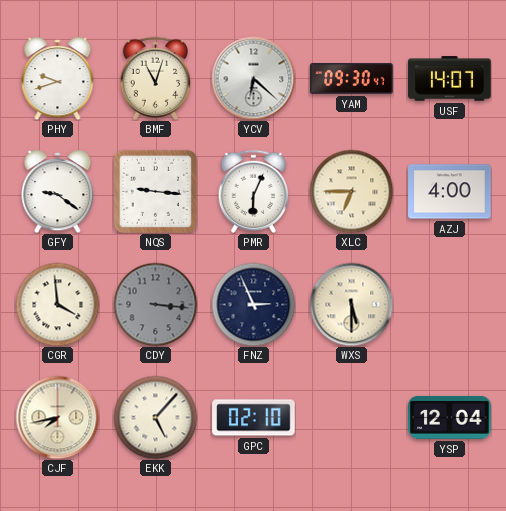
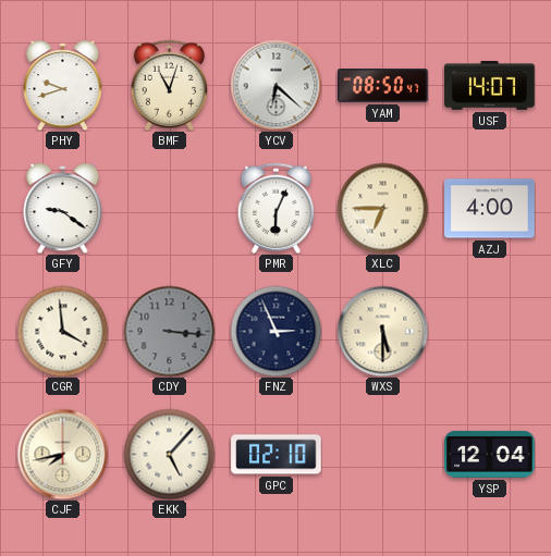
YAM: 09:30 -> 08:50
NQS: 9:16 -> none
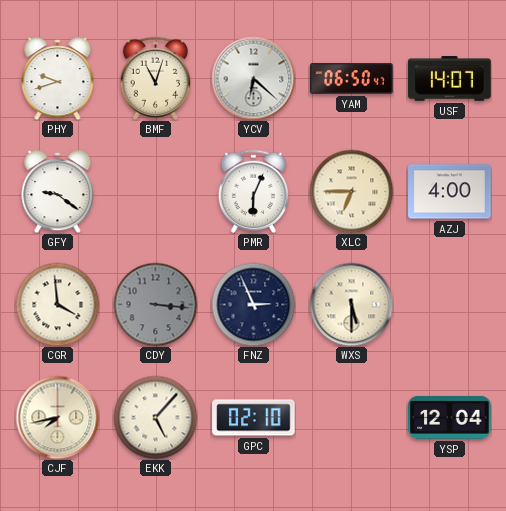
YAM: 08:50 -> 06:50
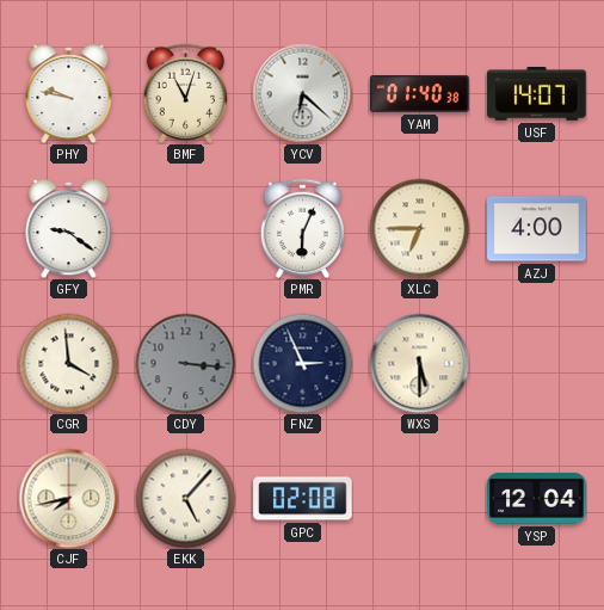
PHY: 9:42 -> 9:47
YAM: 06:50 -> 01:40
GPC: 02:10 -> 02:08
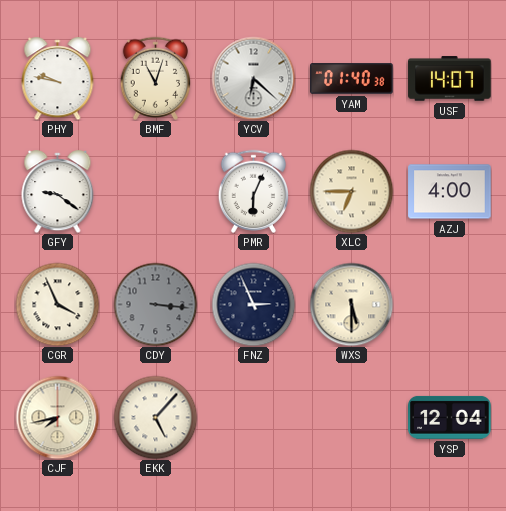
CGR: 3:59 -> 3:56
GPC: 02:08 -> none
